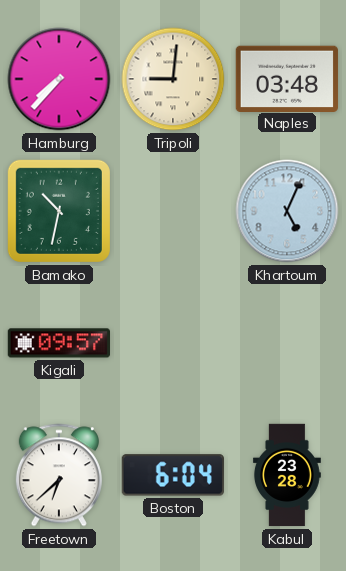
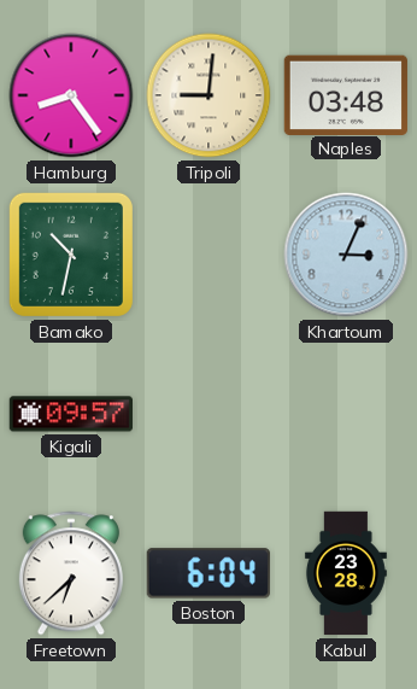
Hamburg: 7:37 -> 8:24
Khartoum: 5:04 -> 3:04
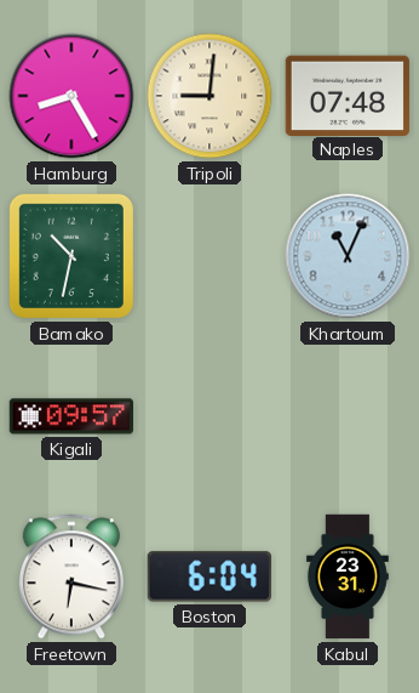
Hamburg: 8:24 -> 8:25
Naples: 03:48 -> 07:48
Khartoum: 3:04 -> 11:04
Freetown: 6:38 -> 6:17
Kabul: 23:28 -> 23:31
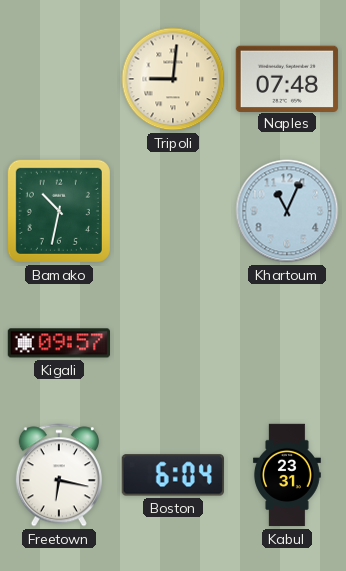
Hamburg: 8:25 -> none
